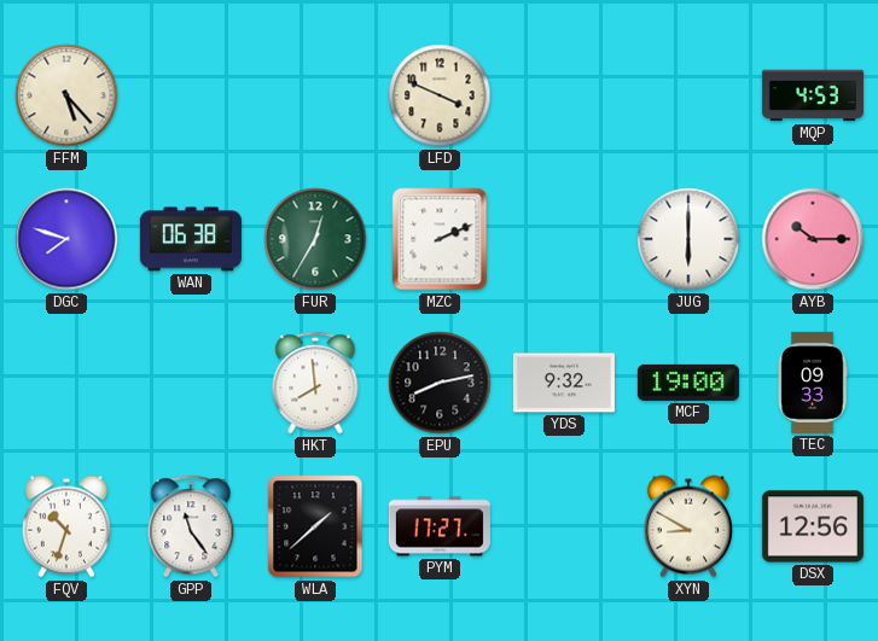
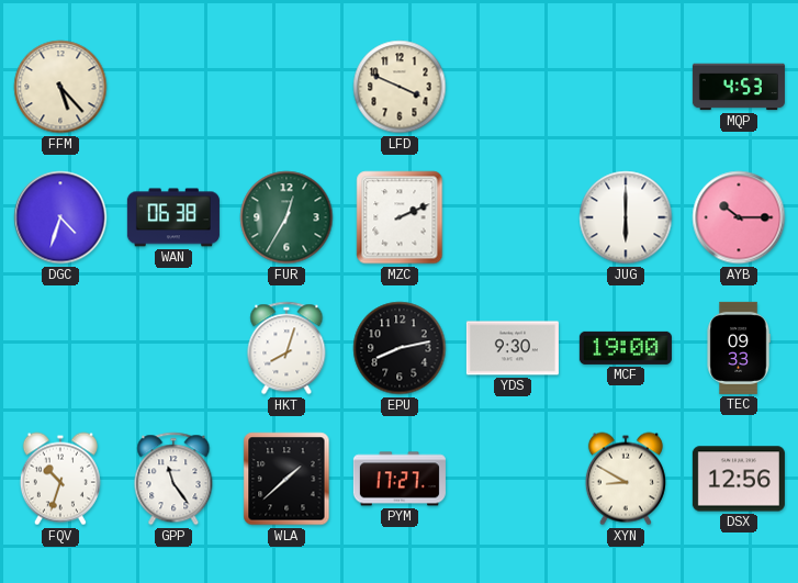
DGC: 7:48 -> 4:33
HKT: 7:59 -> 8:03
YDS: 9:32 -> 9:30
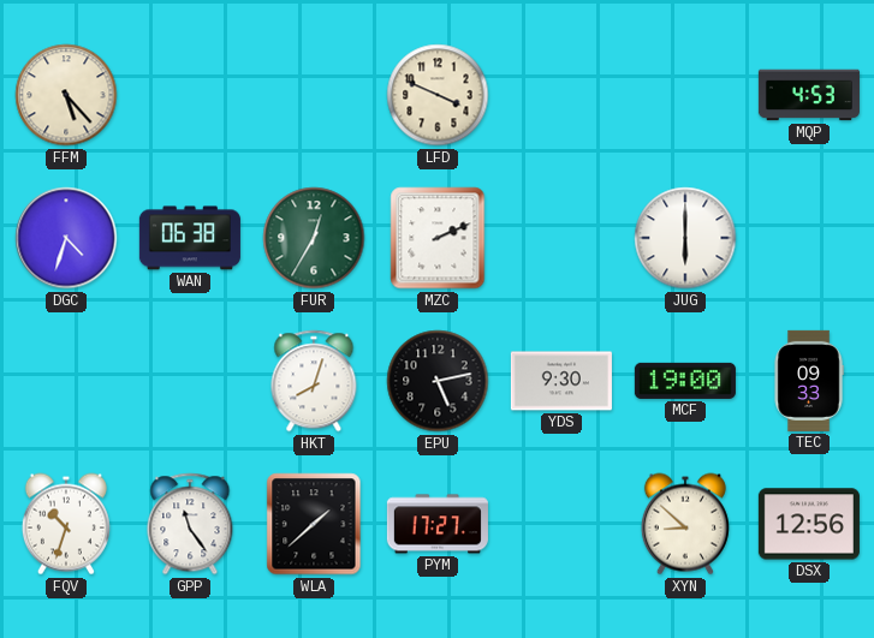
AYB: 10:15 -> none
EPU: 8:13 -> 5:13
XYN: 8:50 -> 8:52
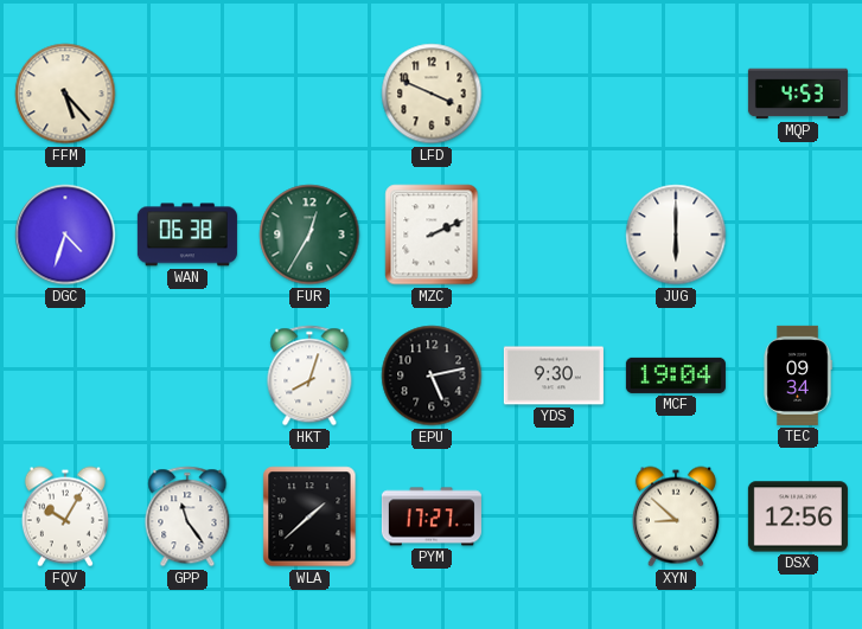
MCF: 19:00 -> 19:04
TEC: 09:33 -> 09:34
FQV: 10:33 -> 10:05
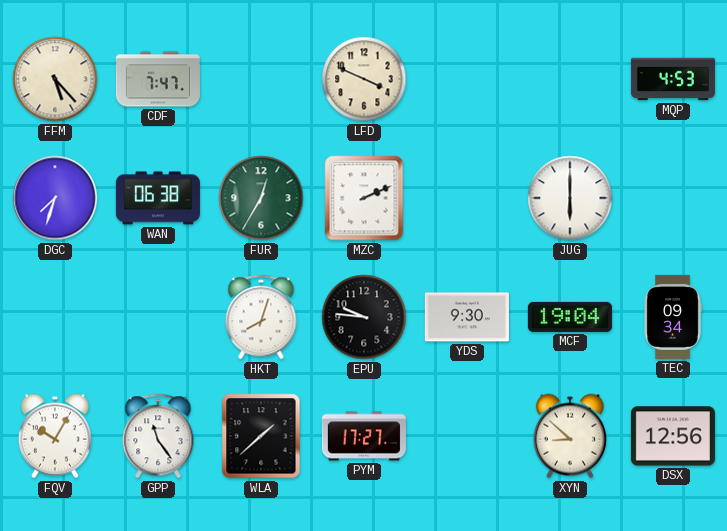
CDF: none -> 7:47
DGC: 4:33 -> 7:33
EPU: 5:13 -> 9:46
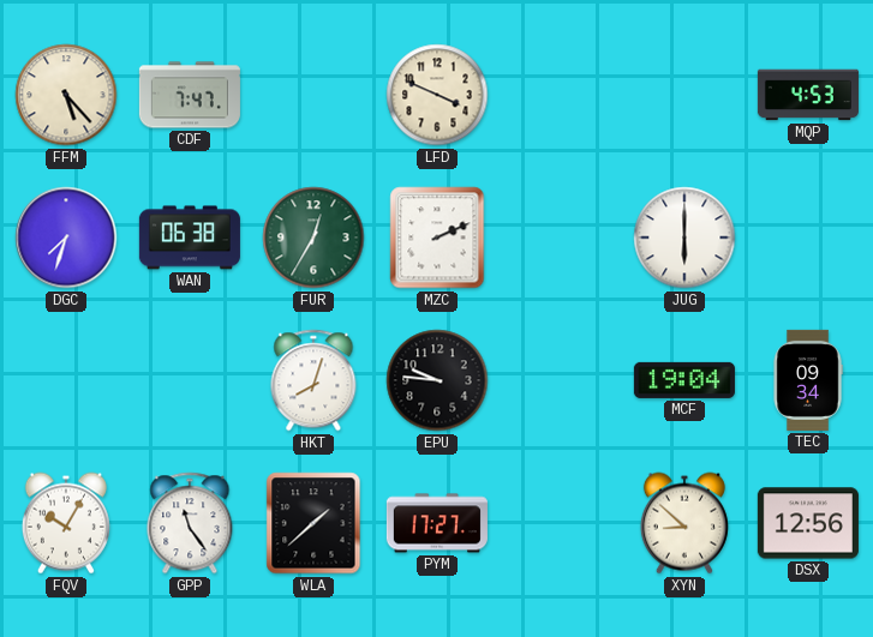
YDS: 9:30 -> none
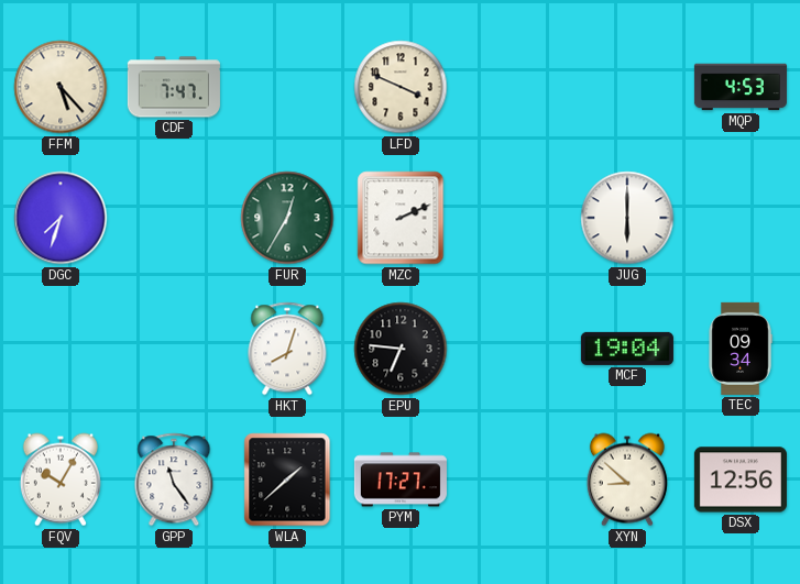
WAN: 06:38 -> none
EPU: 9:46 -> 6:46
